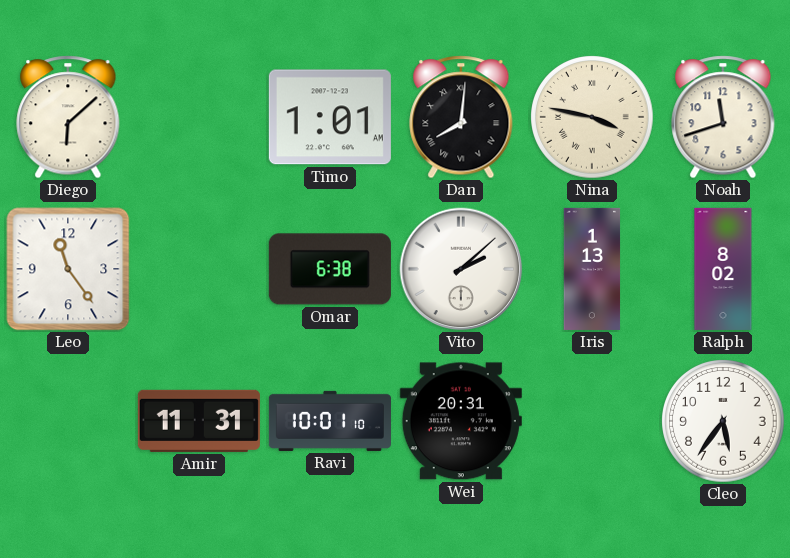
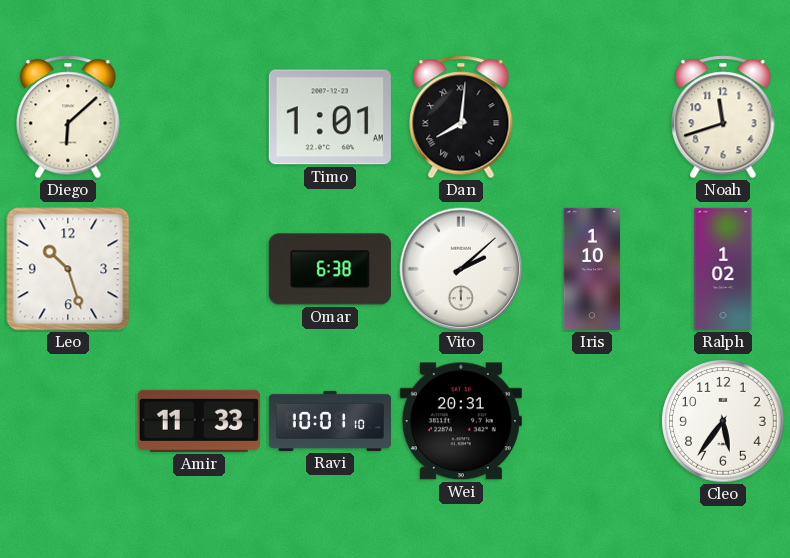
Nina: 3:47 -> none
Leo: 11:24 -> 10:27
Iris: 1:13 -> 1:10
Ralph: 8:02 -> 1:02
Amir: 11:31 -> 11:33
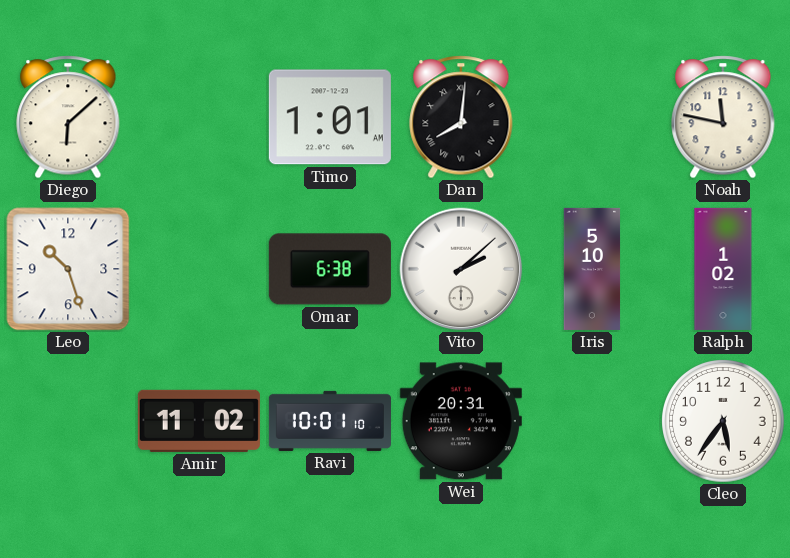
Noah: 11:42 -> 11:47
Iris: 1:10 -> 5:10
Amir: 11:33 -> 11:02
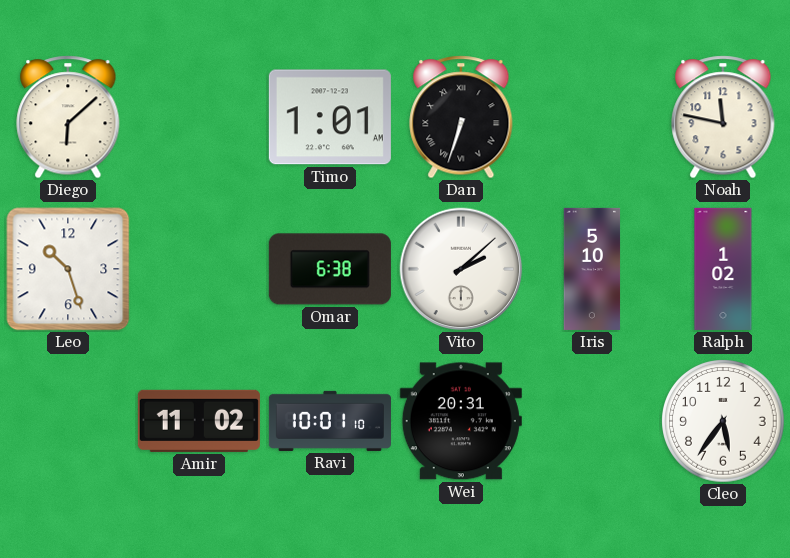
Dan: 8:01 -> 6:33
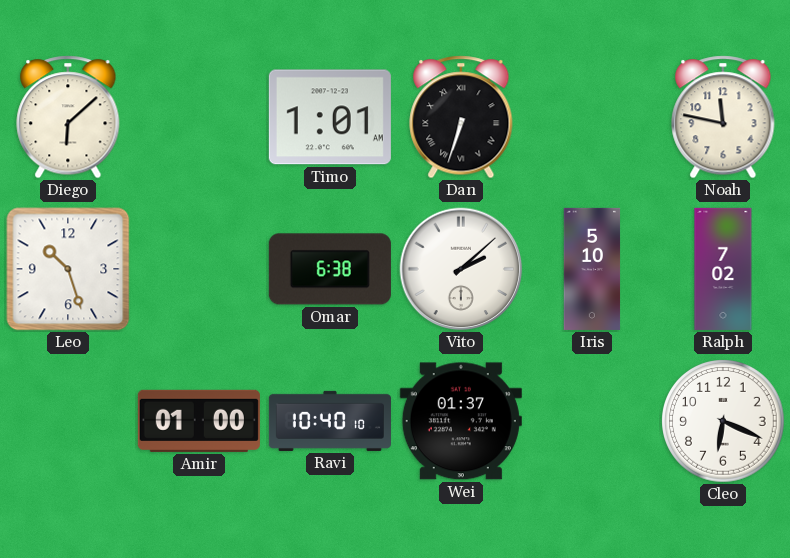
Ralph: 1:02 -> 7:02
Amir: 11:02 -> 01:00
Ravi: 10:01 -> 10:40
Wei: 20:31 -> 01:37
Cleo: 5:36 -> 6:19
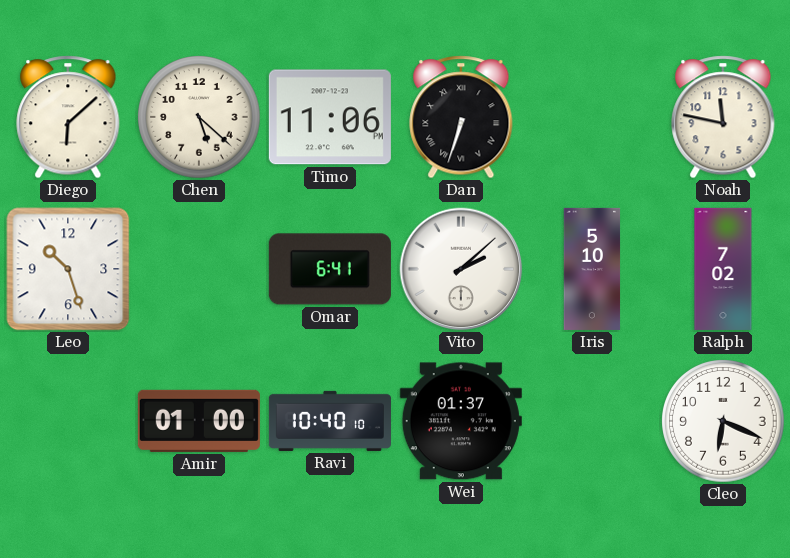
Chen: none -> 5:22
Timo: 1:01 -> 11:06
Omar: 6:38 -> 6:41
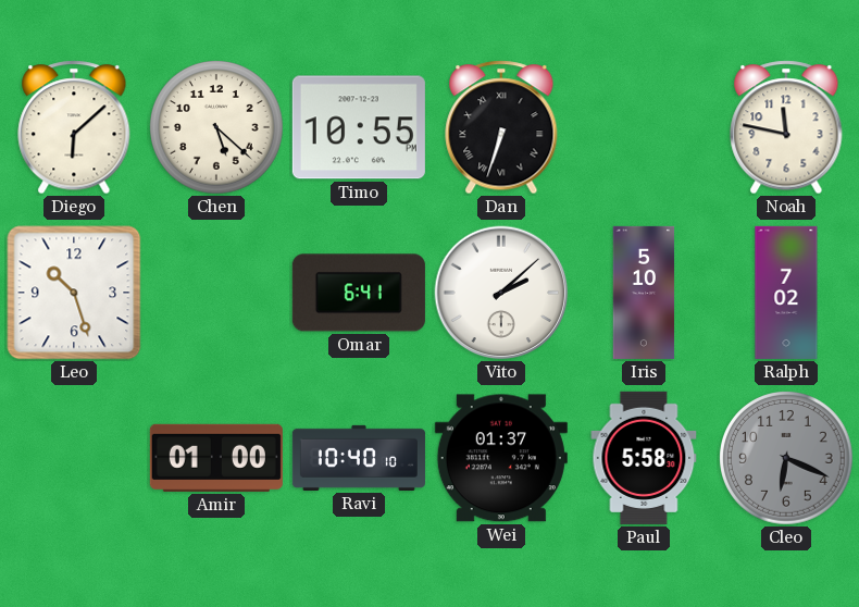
Timo: 11:06 -> 10:55
Paul: none -> 5:58
Cleo dial: white -> grey
